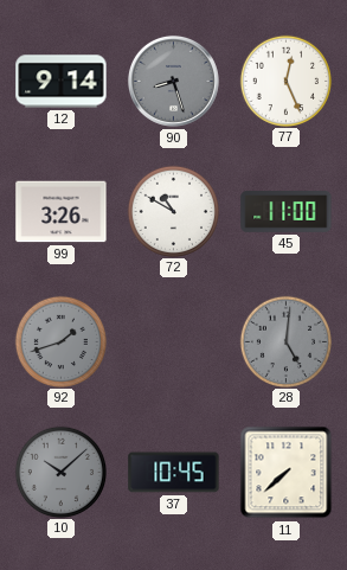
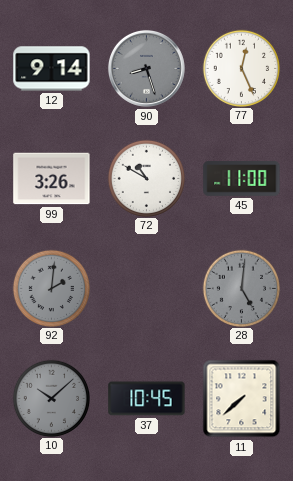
92: 1:42 -> 2:01
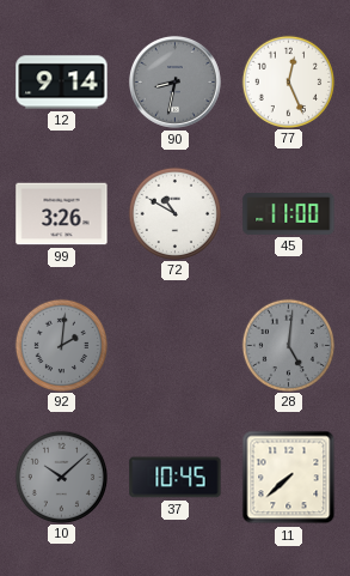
90: 8:27 -> 8:32
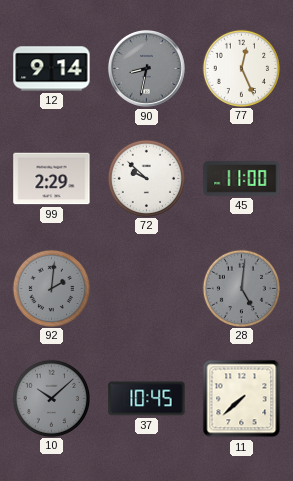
99: 3:26 -> 2:29
72: 10:50 -> 9:52
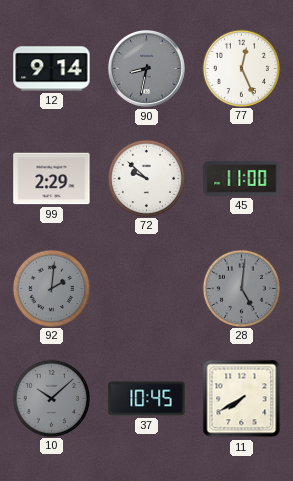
11: 7:38 -> 7:40
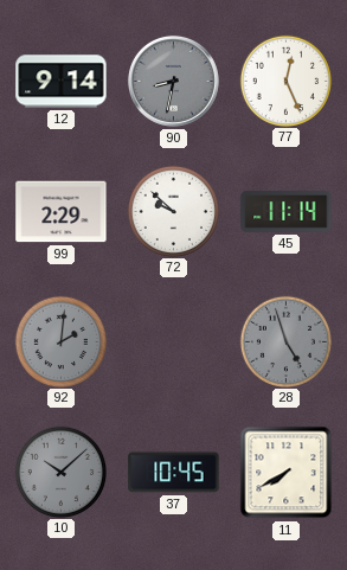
45: 11:00 -> 11:14
28: 5:01 -> 4:57
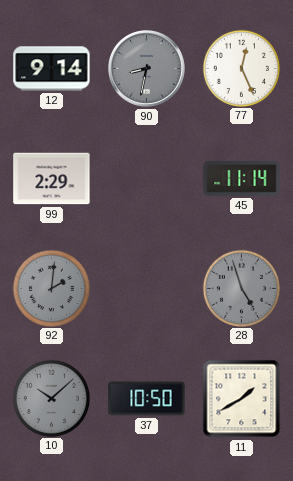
72: 9:52 -> none
37: 10:45 -> 10:50
11: 7:40 -> 1:40
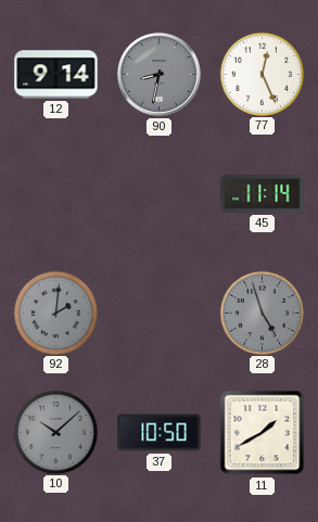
99: 2:29 -> none
